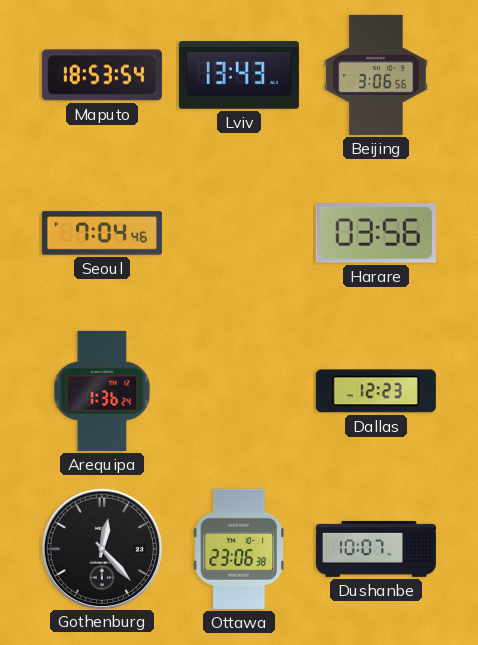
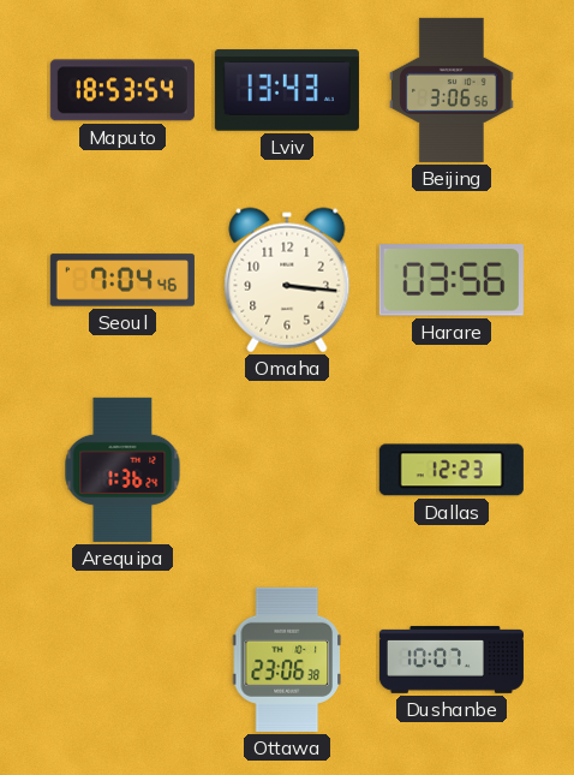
Omaha: none -> 3:16
Gothenburg: 12:23 -> none
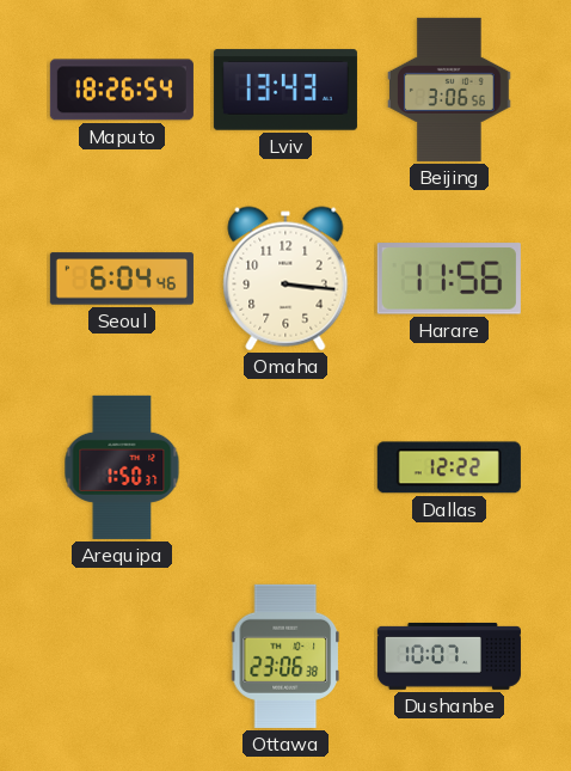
Maputo: 18:53 -> 18:26
Seoul: 7:04 -> 6:04
Harare: 03:56 -> 11:56
Arequipa: 1:36 -> 1:50
Dallas: 12:23 -> 12:22
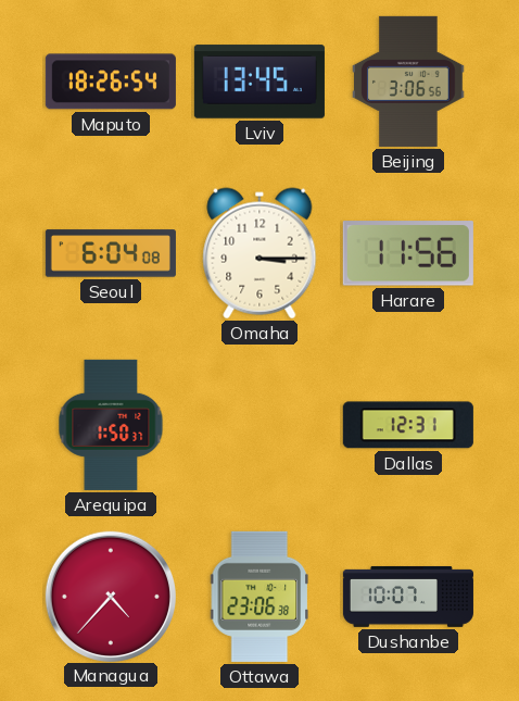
Lviv: 13:43 -> 13:45
Seoul: 6:04:46 -> 6:04:08
Omaha: 3:16 -> 3:15
Dallas: 12:22 -> 12:31
Managua: none -> 4:37
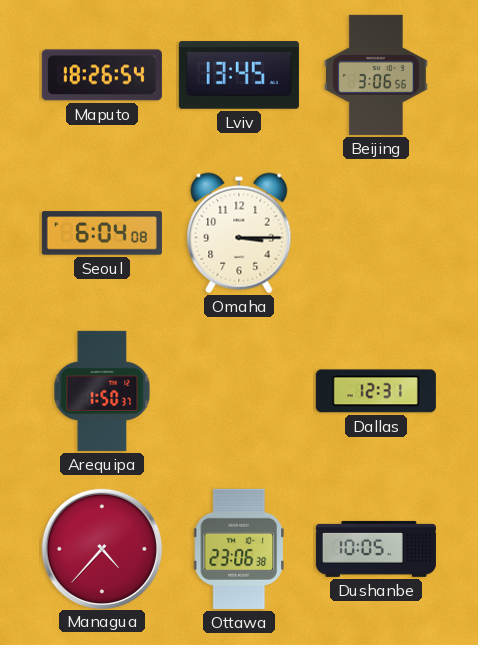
Harare: 11:56 -> none
Dushanbe: 10:07 -> 10:05
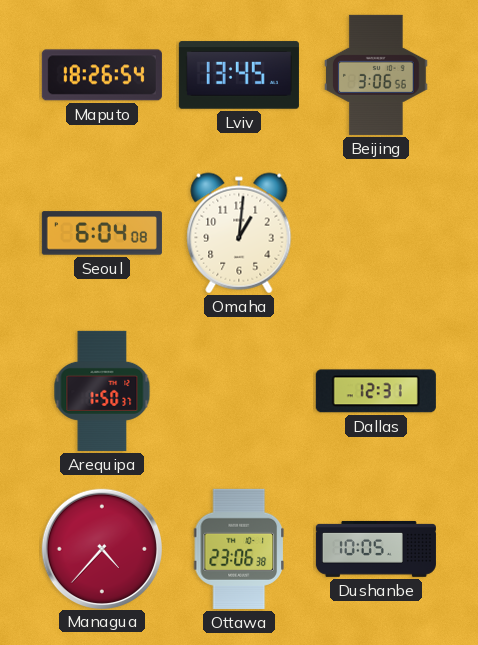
Omaha: 3:15 -> 1:01
